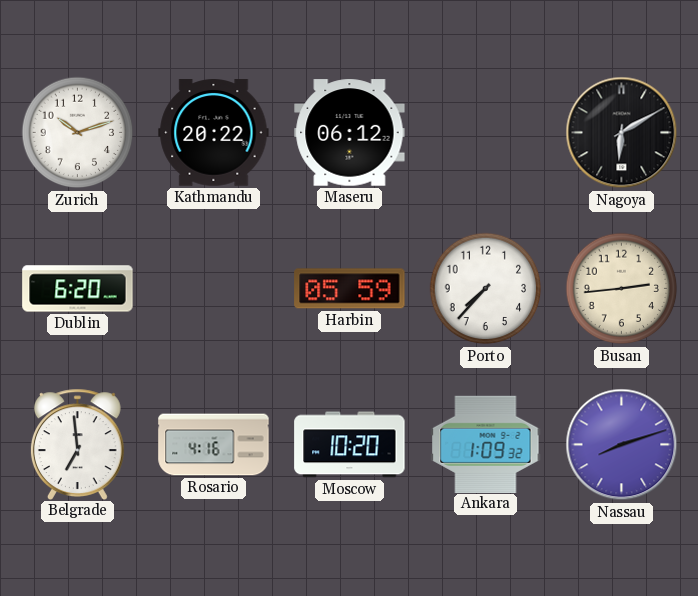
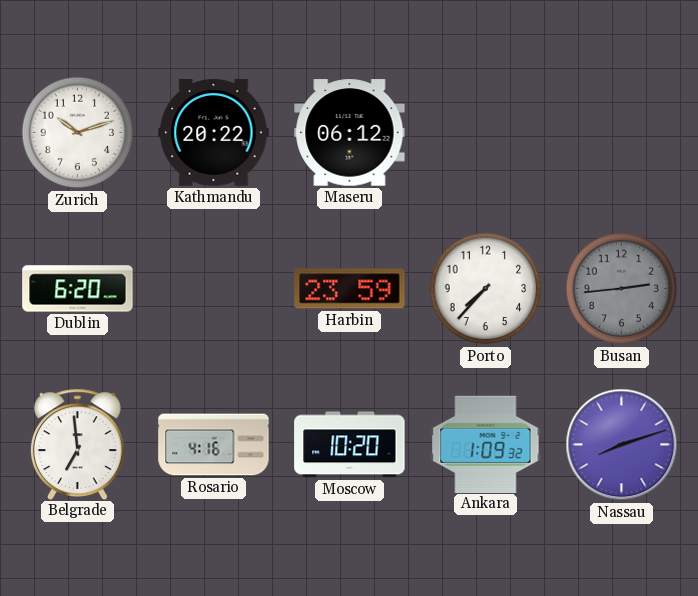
Nagoya: 6:10 -> none
Harbin: 05:59 -> 23:59
Busan dial: cream -> grey
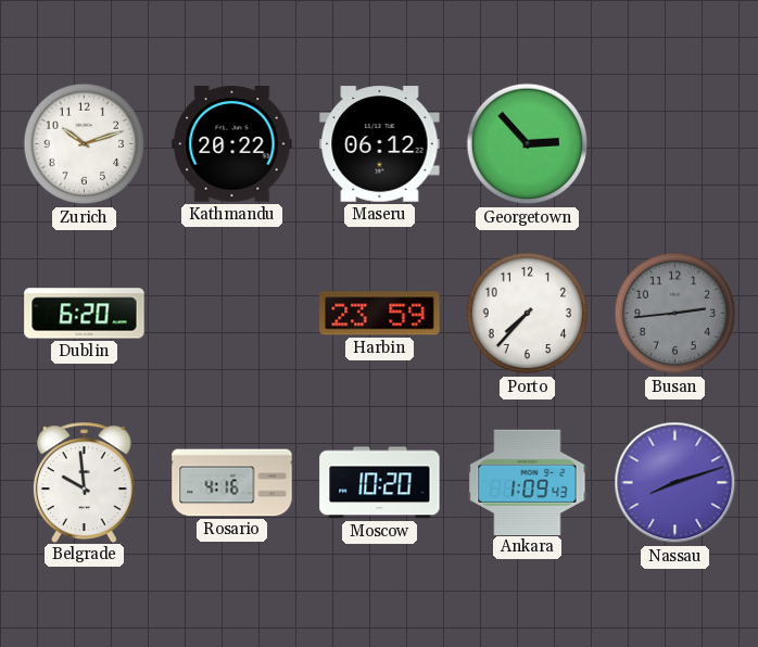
Georgetown: none -> 2:53
Belgrade: 6:59 -> 9:59
Ankara: 1:09:32 -> 1:09:43
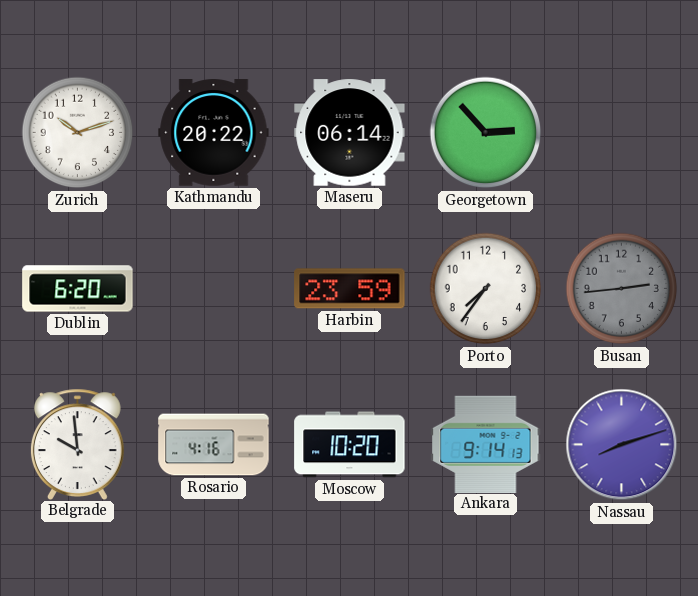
Maseru: 06:12 -> 06:14
Porto: 7:37 -> 7:36
Ankara: 1:09 -> 9:14
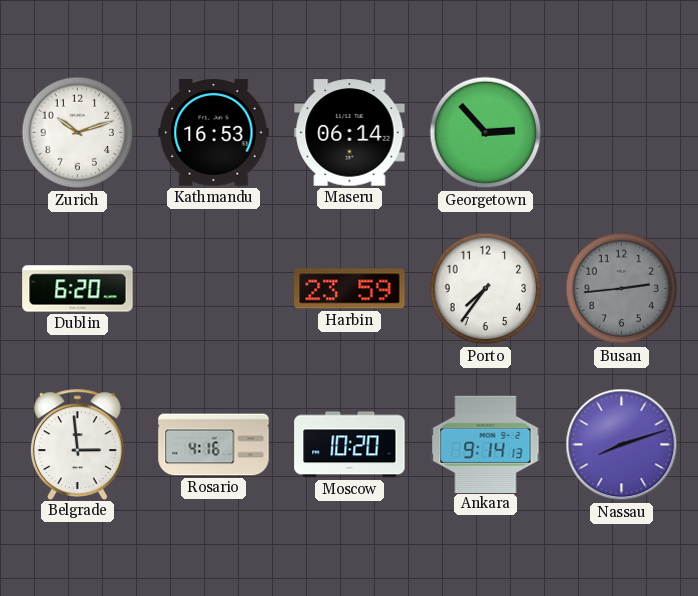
Kathmandu: 20:22 -> 16:53
Belgrade: 9:59 -> 2:59
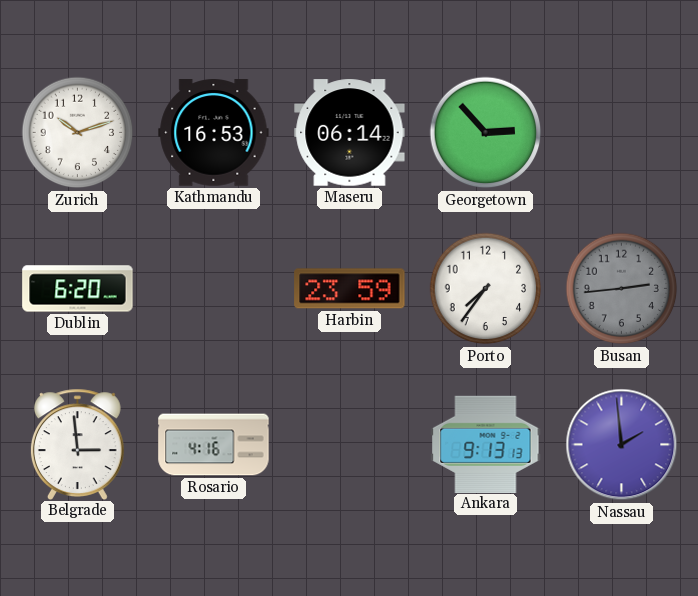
Moscow: 10:20 -> none
Ankara: 9:14 -> 9:13
Nassau: 8:12 -> 1:59
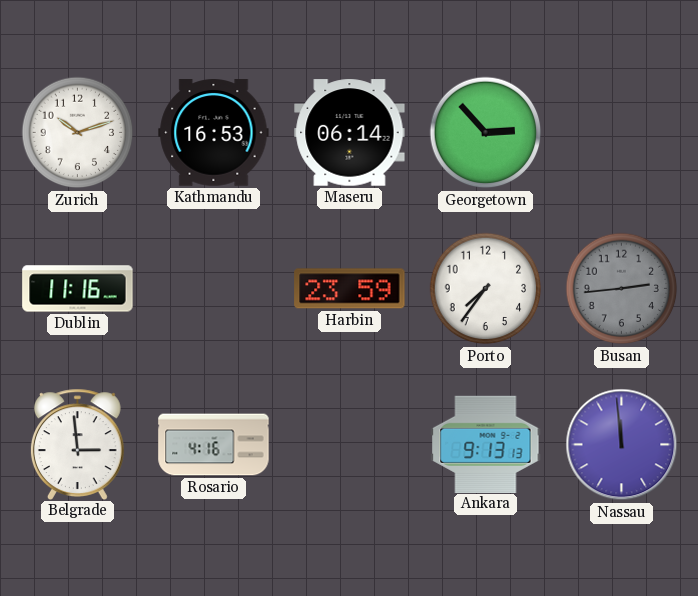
Dublin: 6:20 -> 11:16
Nassau: 1:59 -> 11:59
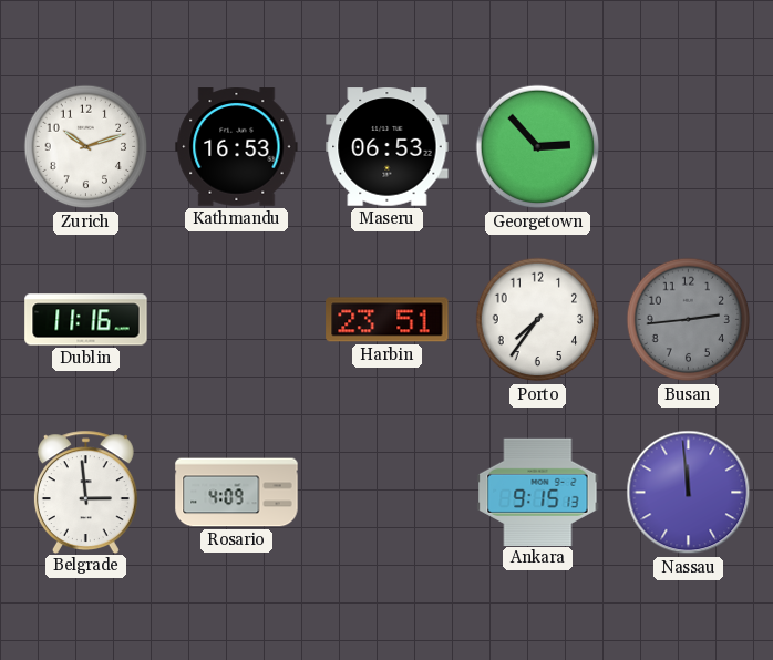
Maseru: 06:14 -> 06:53
Harbin: 23:59 -> 23:51
Rosario: 4:16 -> 4:09
Ankara: 9:13 -> 9:15
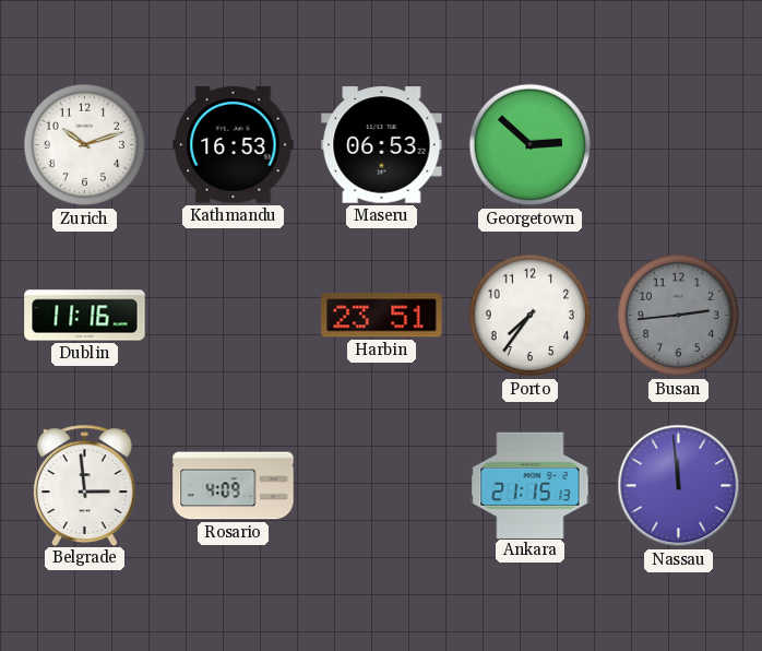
Georgetown: 2:53 -> 2:52
Ankara: 9:15 -> 21:15
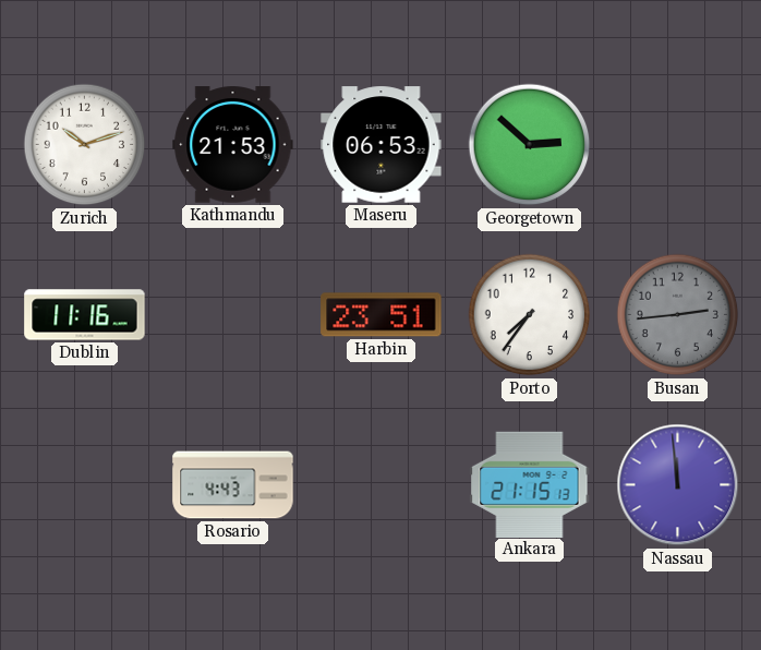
Kathmandu: 16:53 -> 21:53
Belgrade: 2:59 -> none
Rosario: 4:09 -> 4:43
